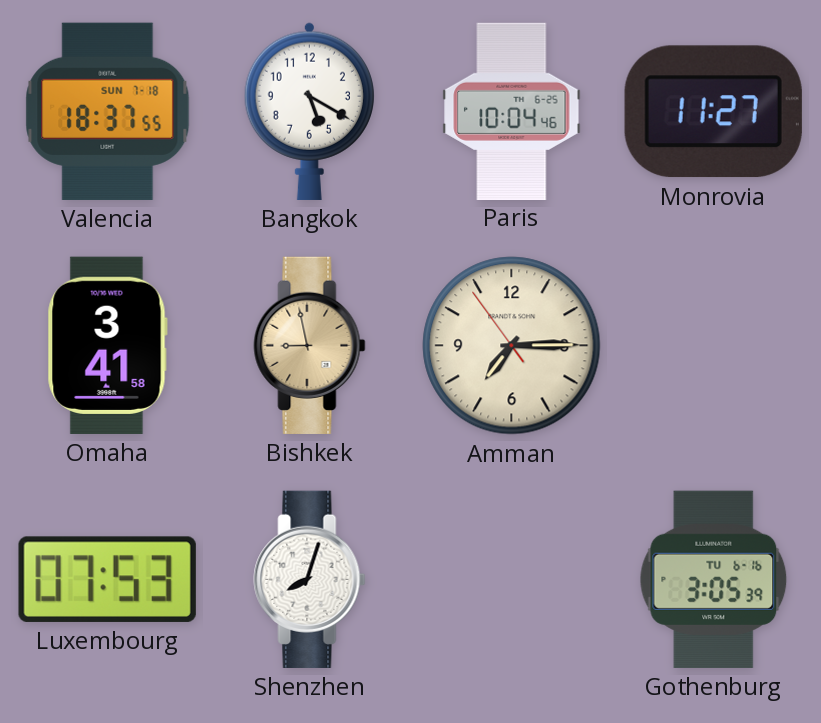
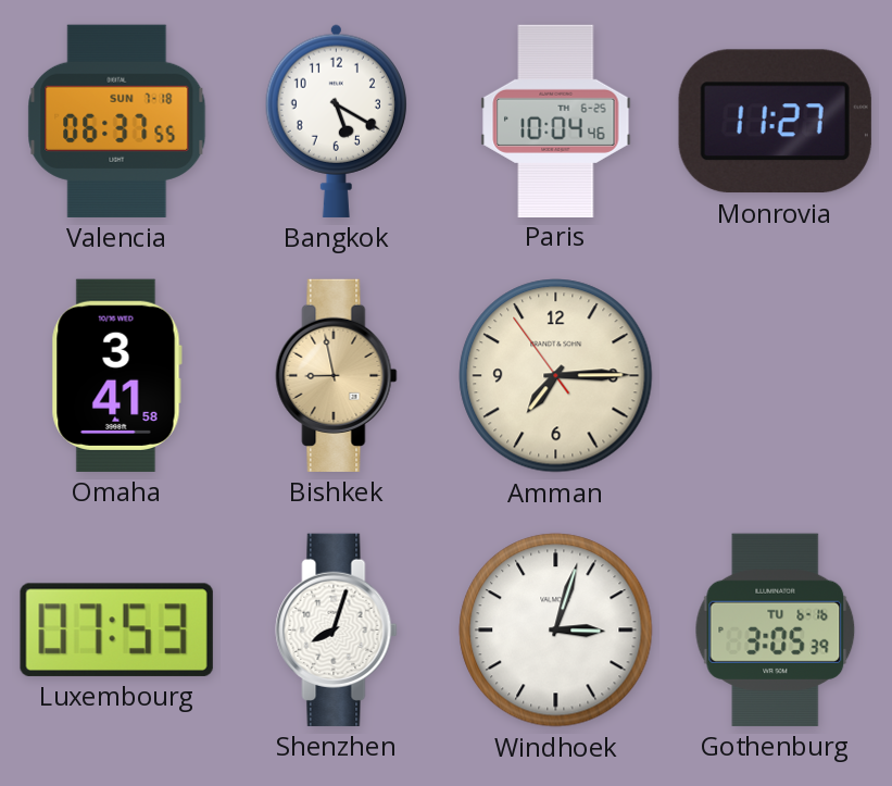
Valencia: 18:37 -> 06:37
Windhoek: none -> 3:03
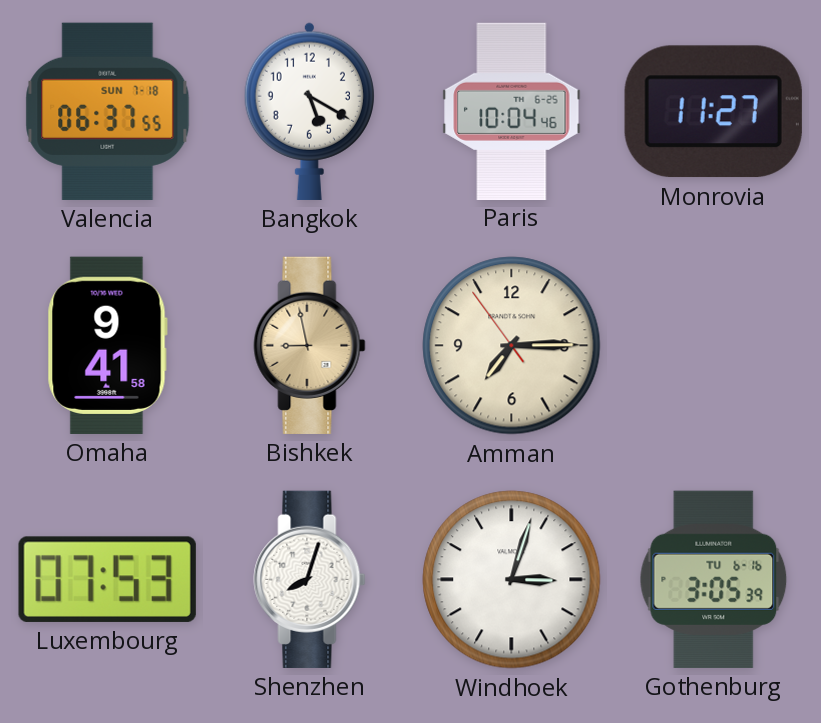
Omaha: 3:41 -> 9:41
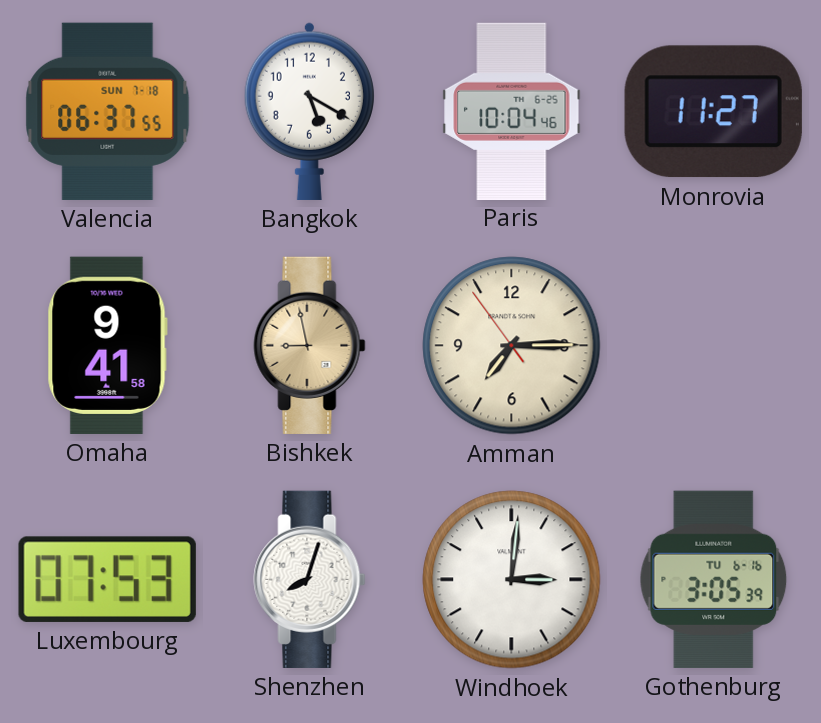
Windhoek: 3:03 -> 3:01
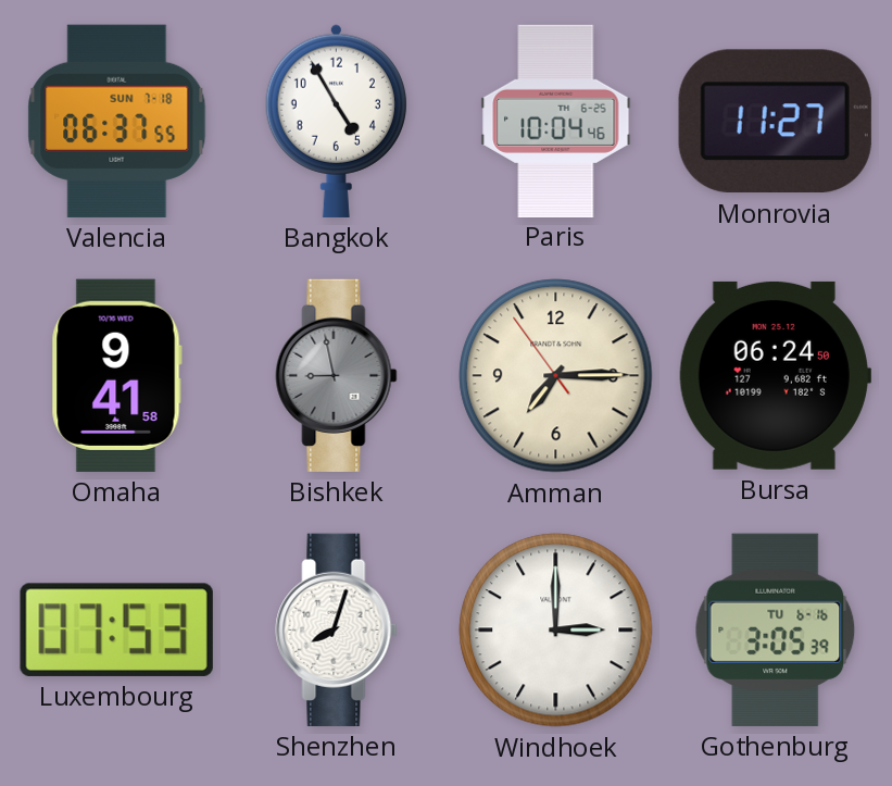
Bangkok: 5:20 -> 4:55
Bishkek dial: champagne -> grey
Bursa: none -> 06:24
Windhoek: 3:01 -> 3:00
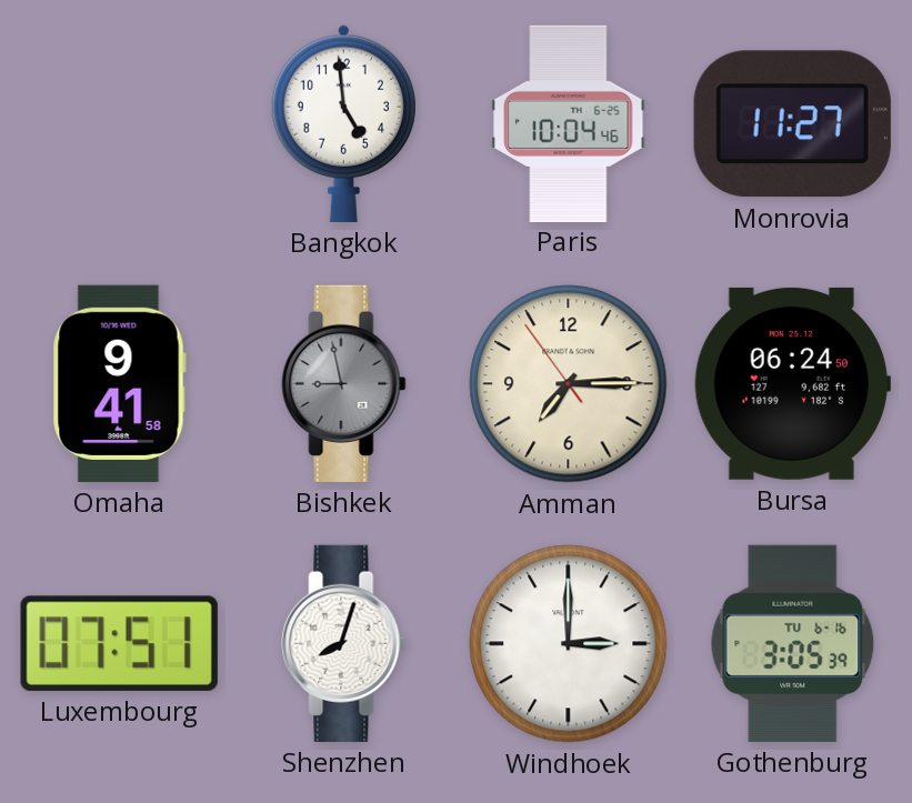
Valencia: 06:37 -> none
Bangkok: 4:55 -> 4:59
Luxembourg: 07:53 -> 07:51
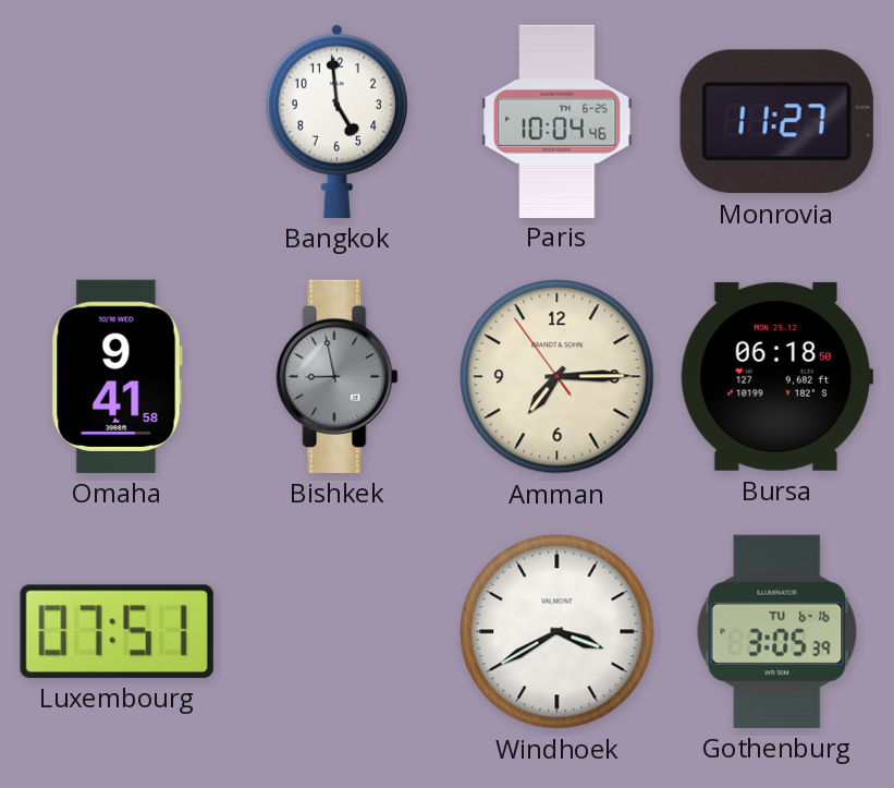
Bursa: 06:24 -> 06:18
Shenzhen: 8:03 -> none
Windhoek: 3:00 -> 3:40
